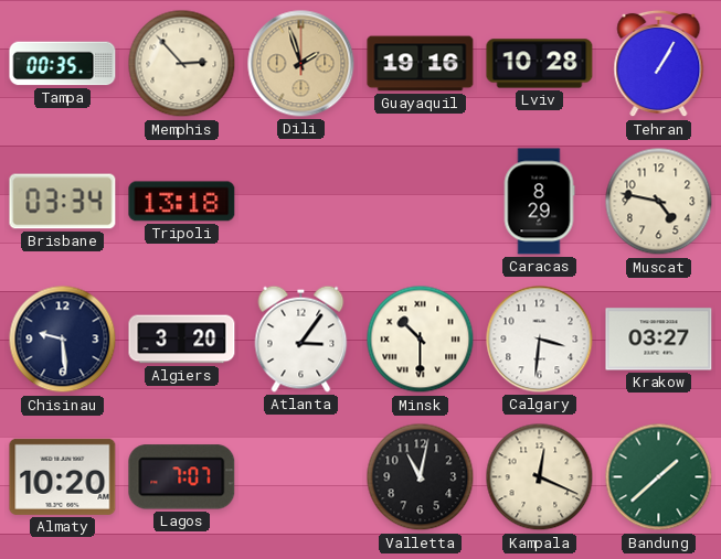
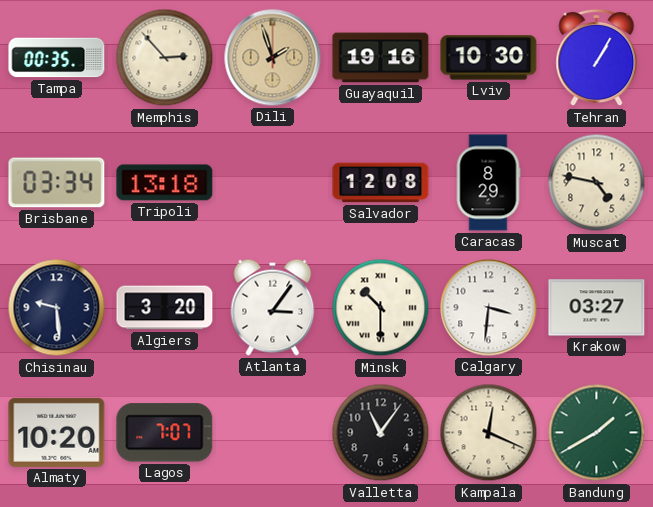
Lviv: 10:28 -> 10:30
Salvador: none -> 12:08
Valletta: 11:02 -> 11:06
Bandung: 1:38 -> 1:40
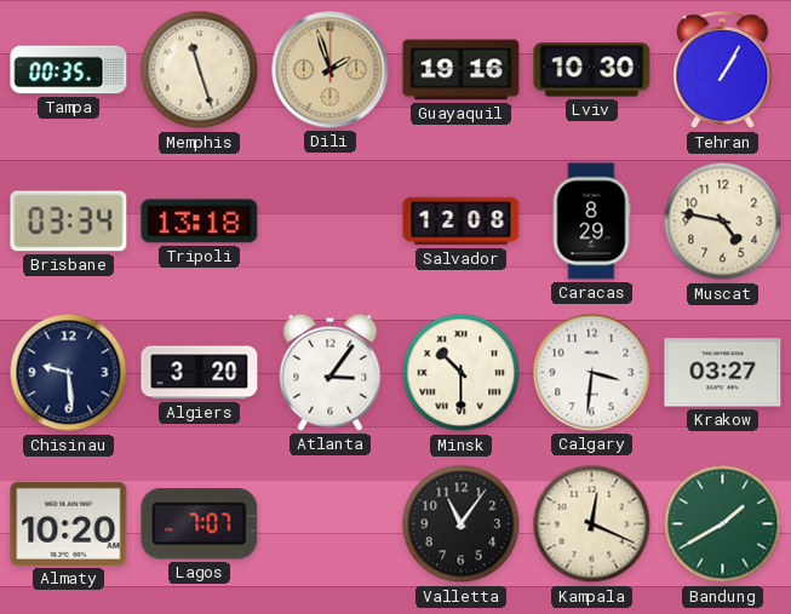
Memphis: 2:53 -> 11:27
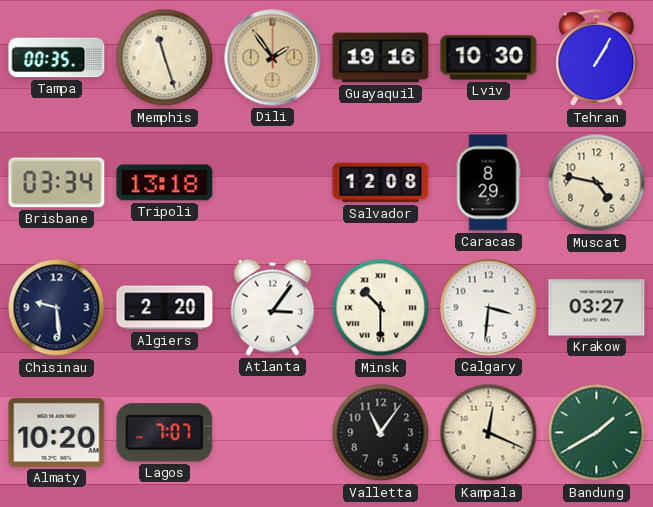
Dili: 1:57 -> 1:54
Algiers: 3:20 -> 2:20
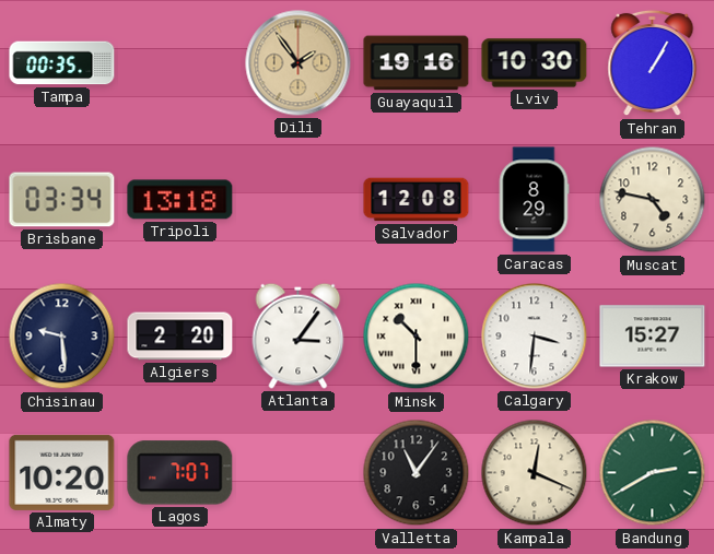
Memphis: 11:27 -> none
Krakow: 03:27 -> 15:27
Bandung: 1:40 -> 2:40
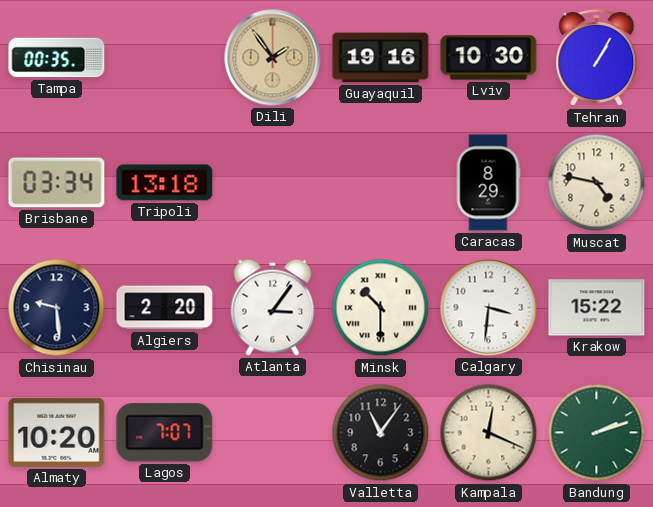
Salvador: 12:08 -> none
Krakow: 15:27 -> 15:22
Bandung: 2:40 -> 2:12
